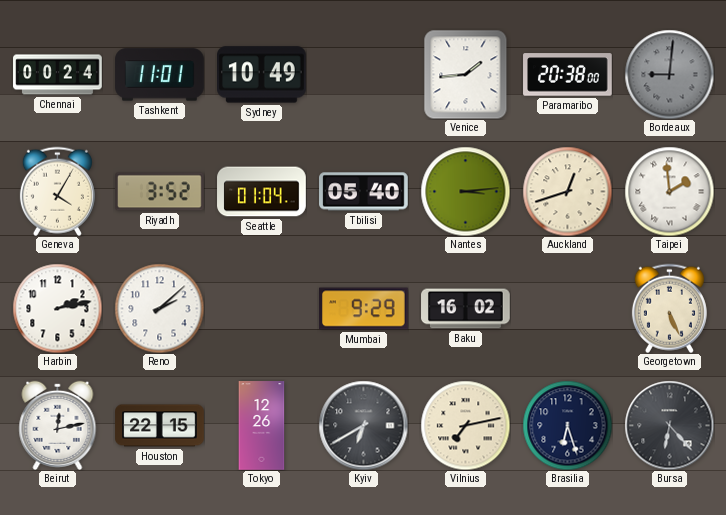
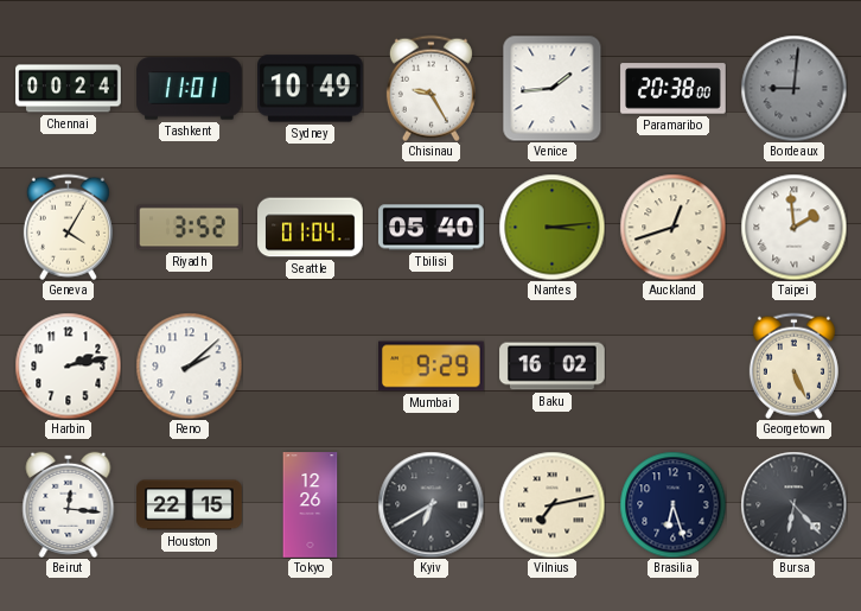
Chisinau: none -> 9:25
Beirut: 12:13 -> 12:16
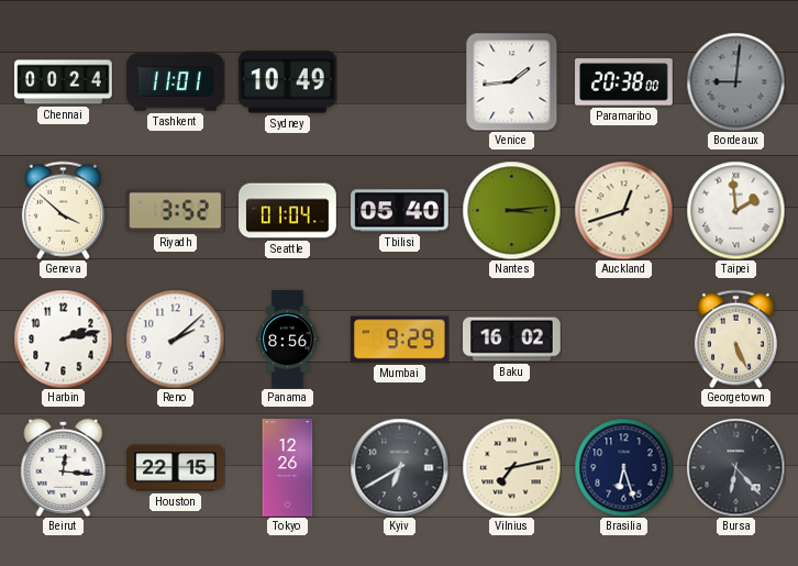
Chisinau: 9:25 -> none
Geneva: 4:05 -> 3:52
Panama: none -> 8:56
